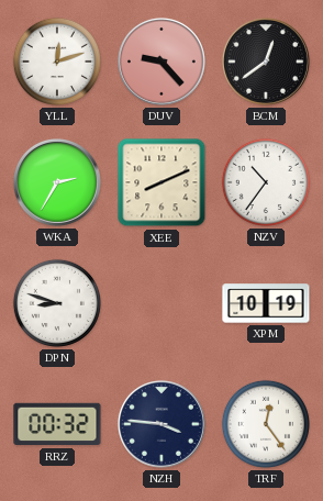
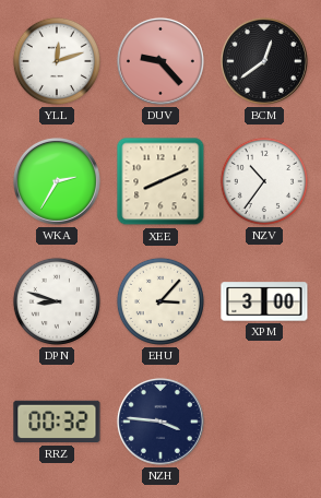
EHU: none -> 3:07
XPM: 10:19 -> 3:00
TRF: 12:24 -> none
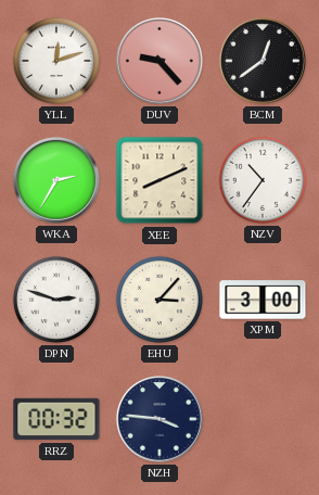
DPN: 8:48 -> 2:48
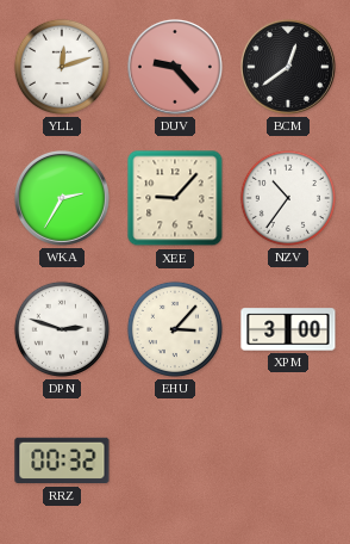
XEE: 8:11 -> 9:07
NZH: 3:46 -> none
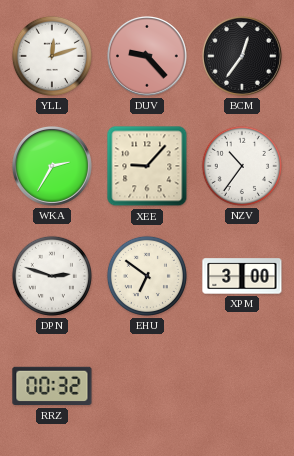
BCM: 12:39 -> 12:36
EHU: 3:07 -> 6:51
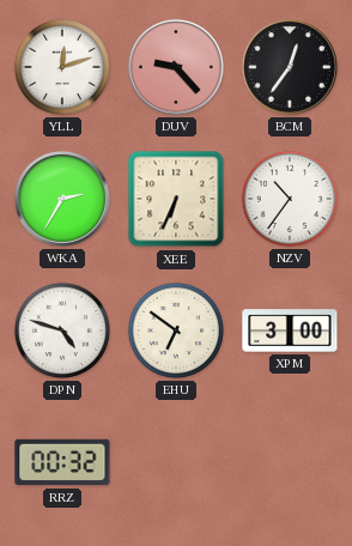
XEE: 9:07 -> 6:34
DPN: 2:48 -> 4:48
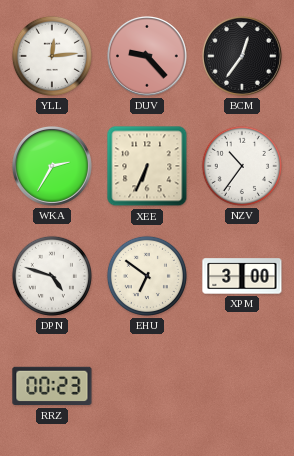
YLL: 12:12 -> 12:14
RRZ: 00:32 -> 00:23
